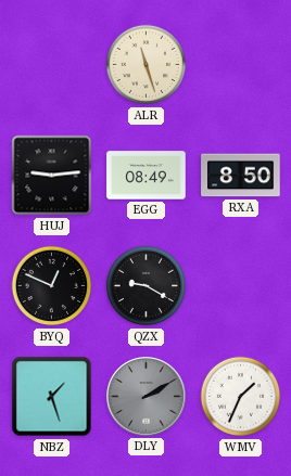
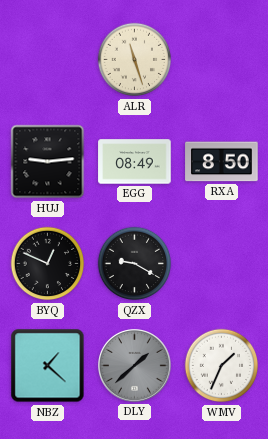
NBZ: 1:27 -> 1:22
DLY: 2:10 -> 1:38
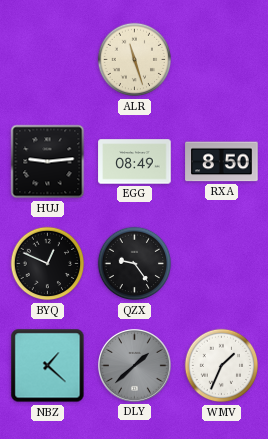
QZX: 9:20 -> 9:24
